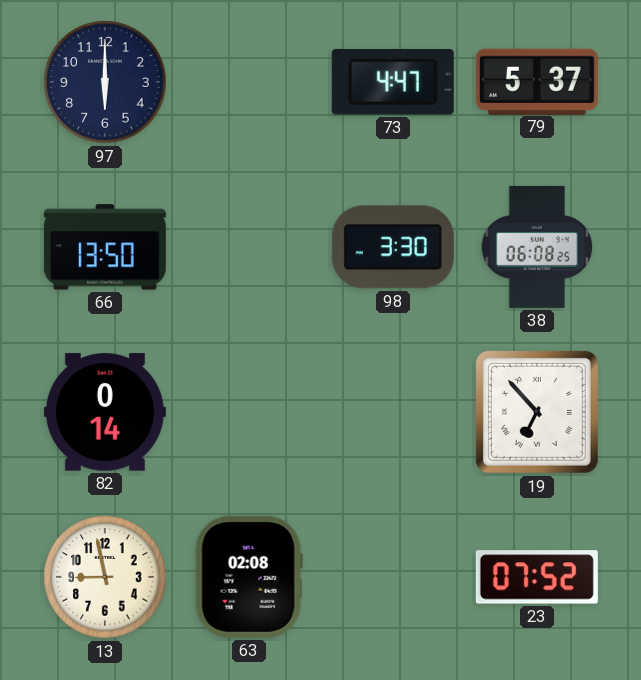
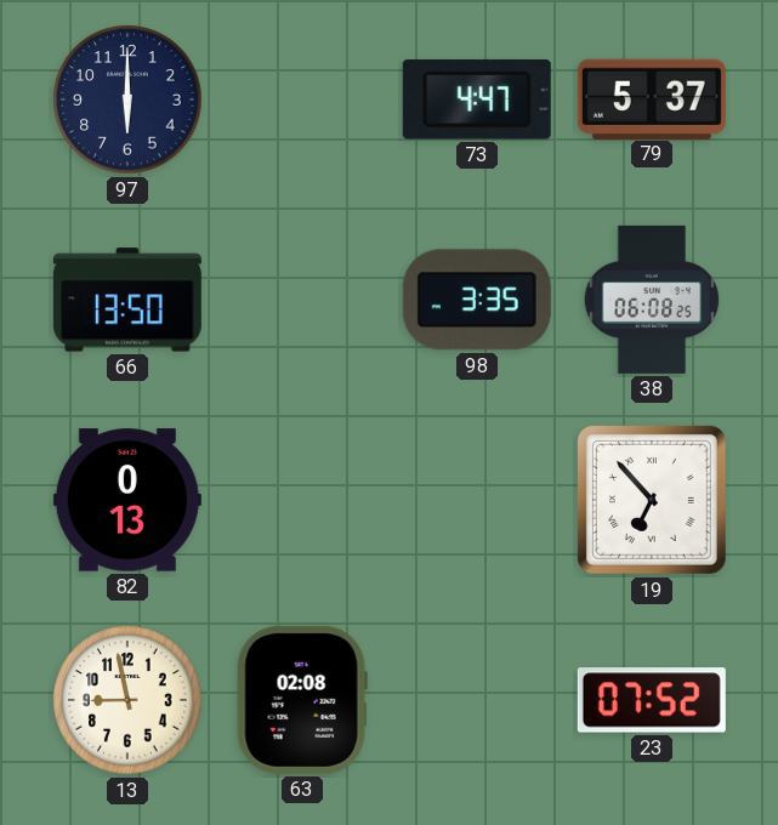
98: 3:30 -> 3:35
82: 0:14 -> 0:13
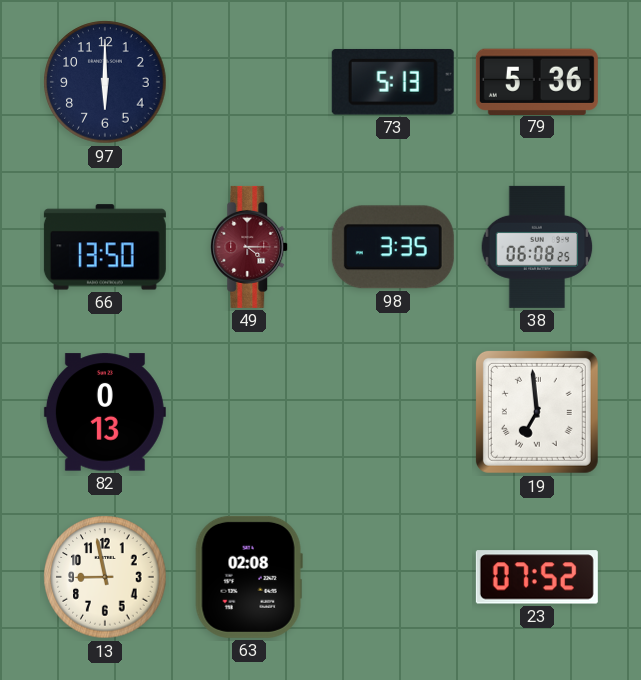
73: 4:47 -> 5:13
79: 5:37 -> 5:36
49: none -> 4:15
19: 6:53 -> 6:59
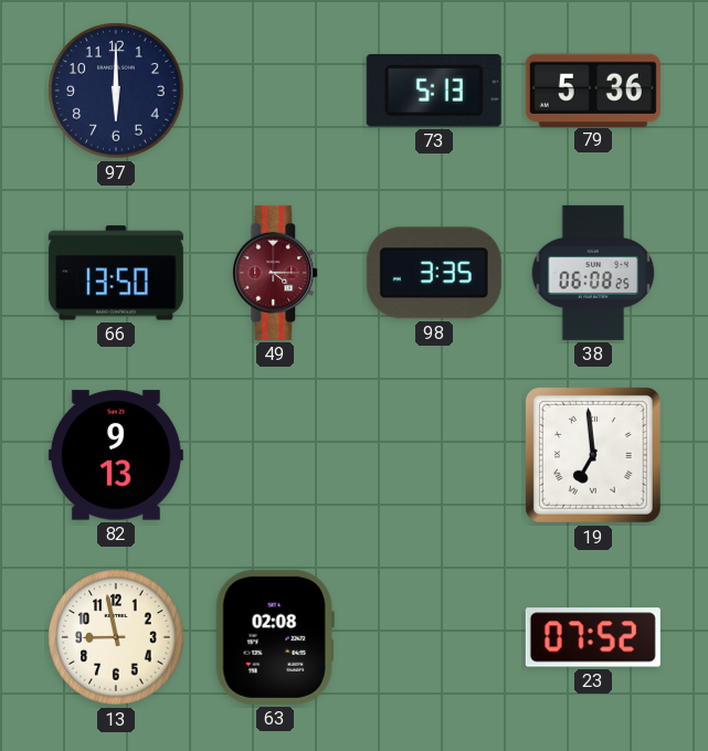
82: 0:13 -> 9:13
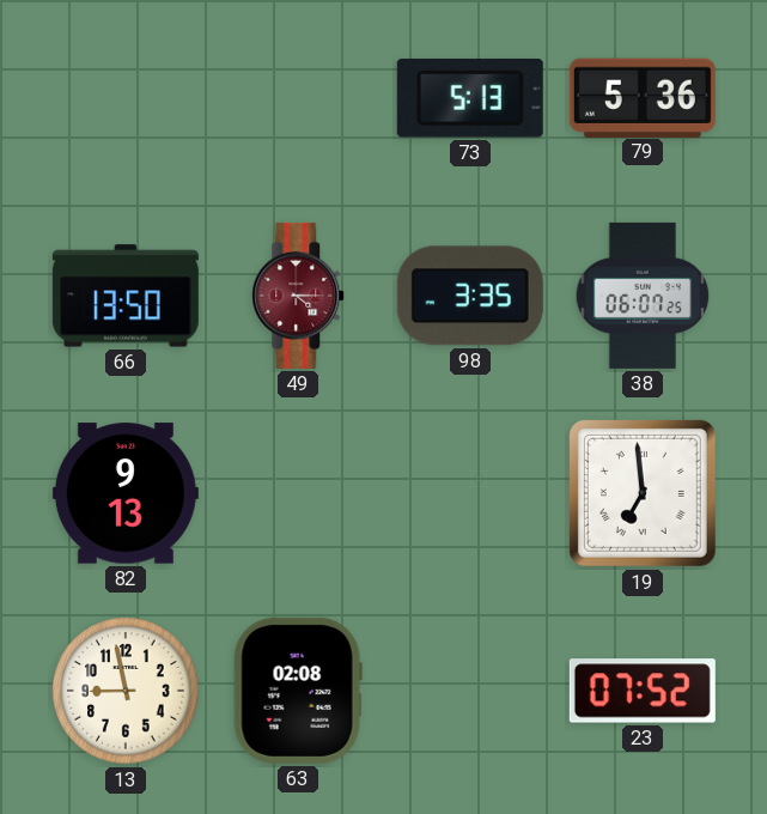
97: 6:00 -> none
38: 06:08 -> 06:07
